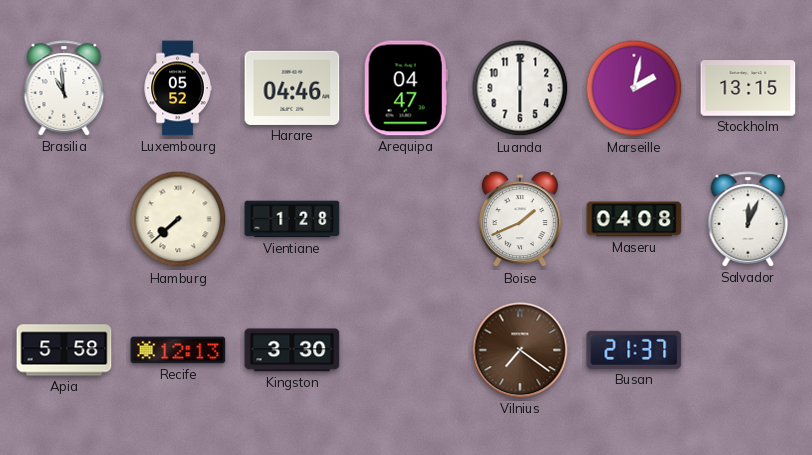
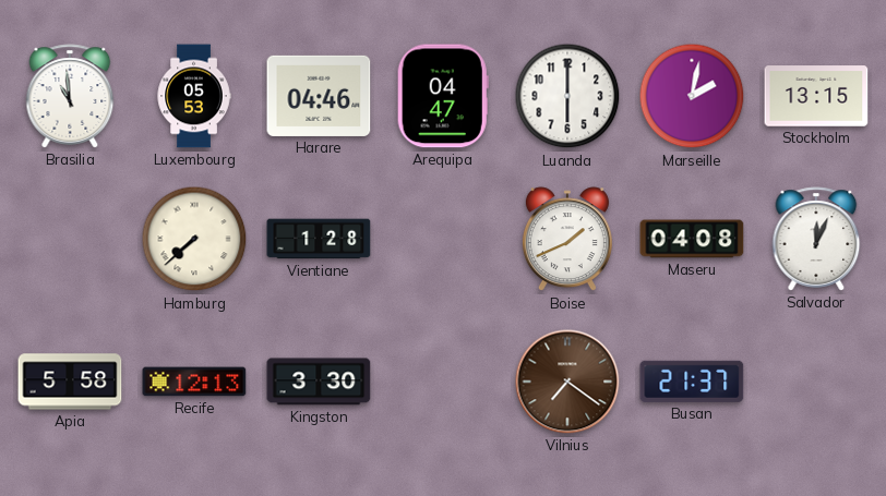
Luxembourg: 05:52 -> 05:53
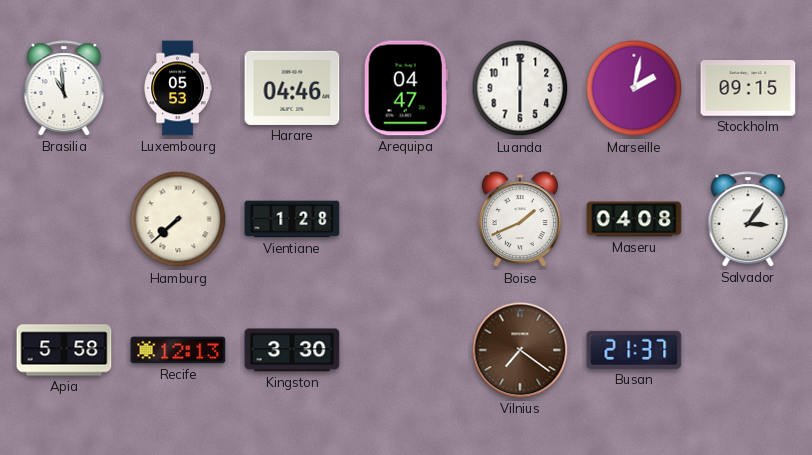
Stockholm: 13:15 -> 09:15
Salvador: 12:04 -> 3:06
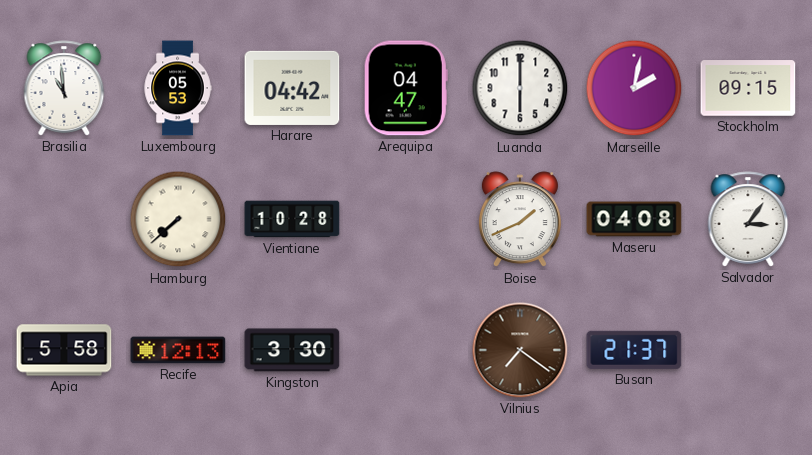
Harare: 04:46 -> 04:42
Vientiane: 1:28 -> 10:28
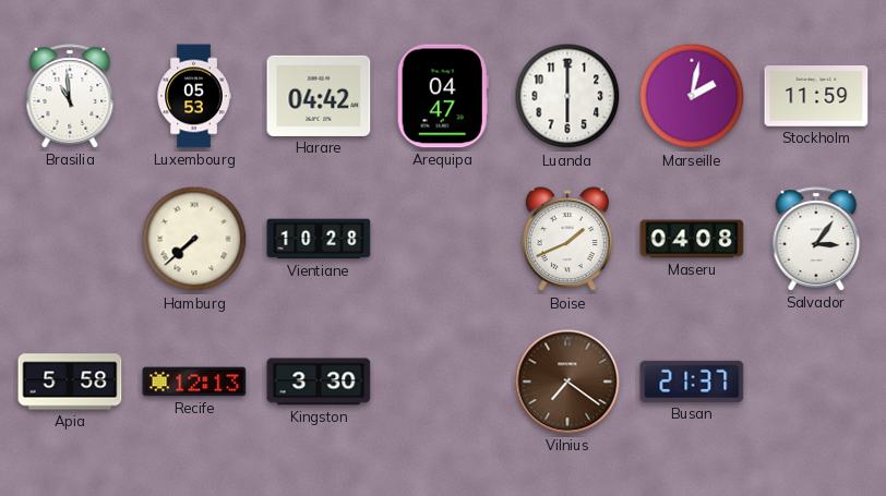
Stockholm: 09:15 -> 11:59
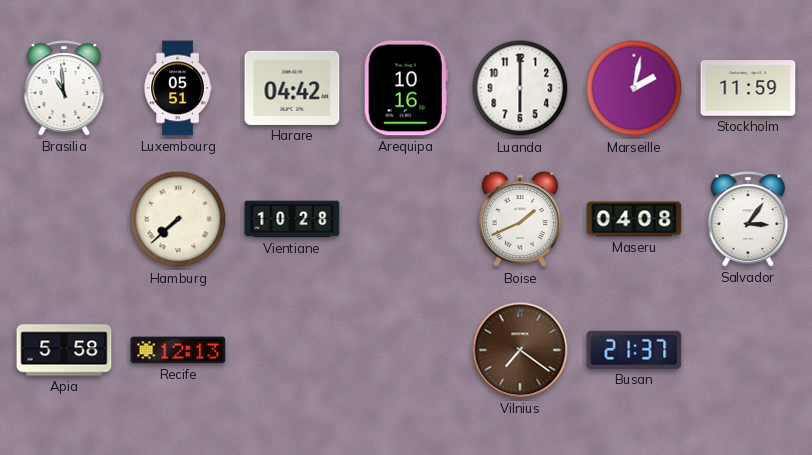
Luxembourg: 05:53 -> 05:51
Arequipa: 04:47 -> 10:16
Kingston: 3:30 -> none
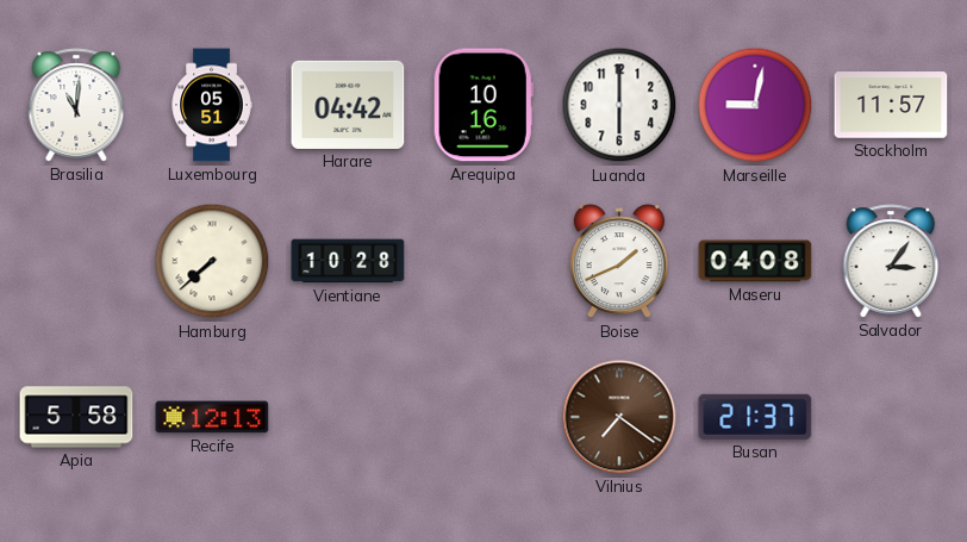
Brasilia: 10:59 -> 11:01
Marseille: 2:02 -> 9:02
Stockholm: 11:59 -> 11:57
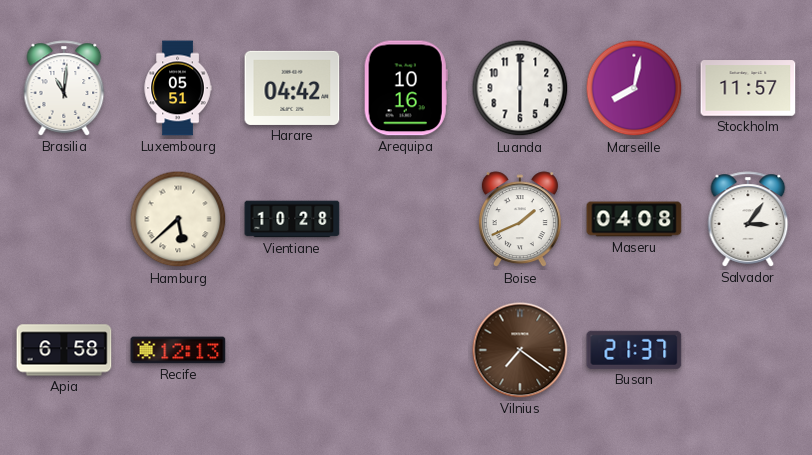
Marseille: 9:02 -> 8:02
Hamburg: 7:38 -> 5:38
Apia: 5:58 -> 6:58
